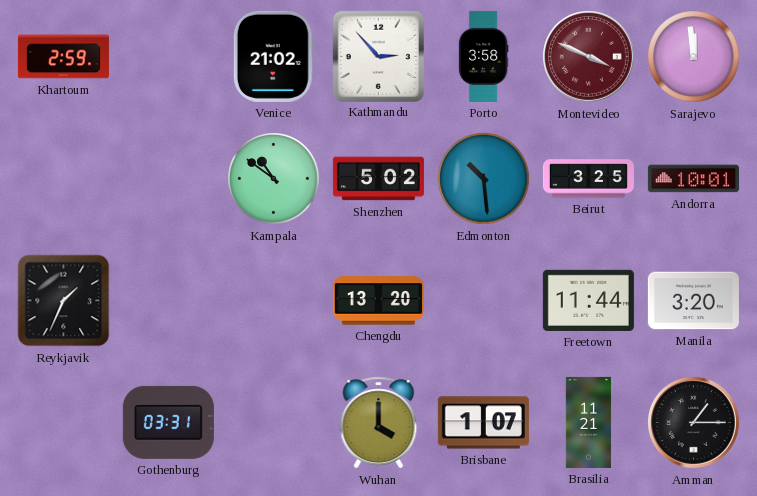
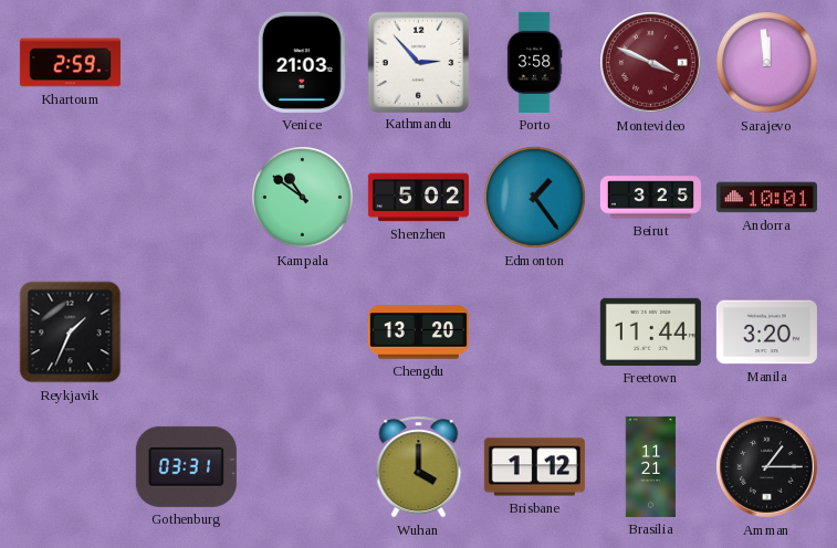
Venice: 21:02 -> 21:03
Edmonton: 10:29 -> 1:24
Brisbane: 1:07 -> 1:12
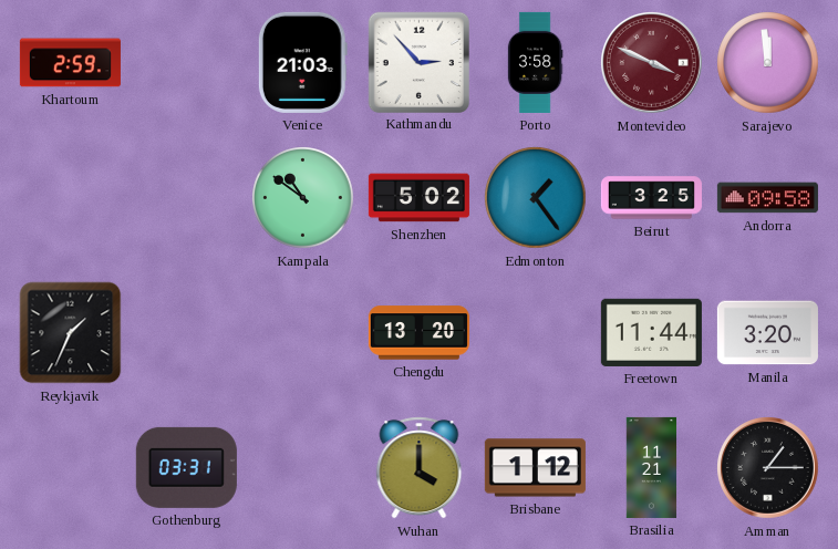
Andorra: 10:01 -> 09:58
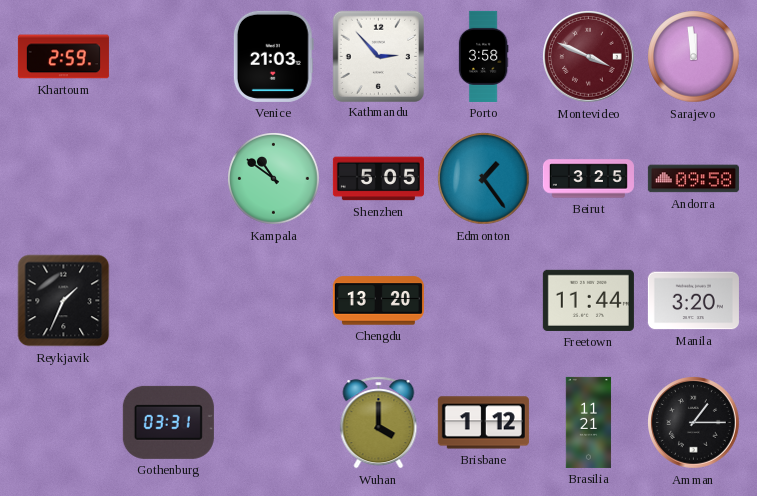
Shenzhen: 5:02 -> 5:05
